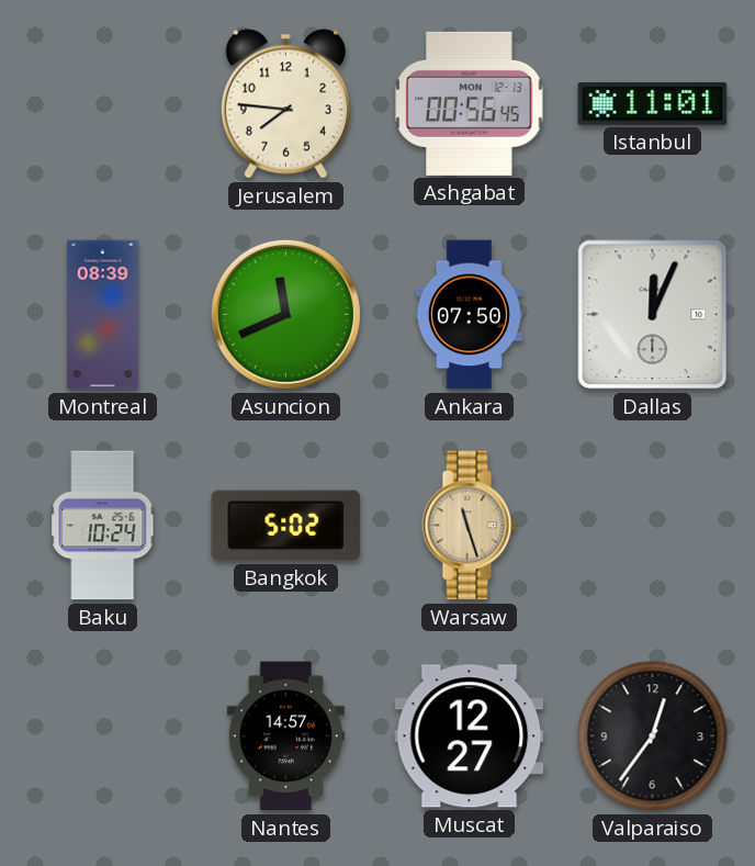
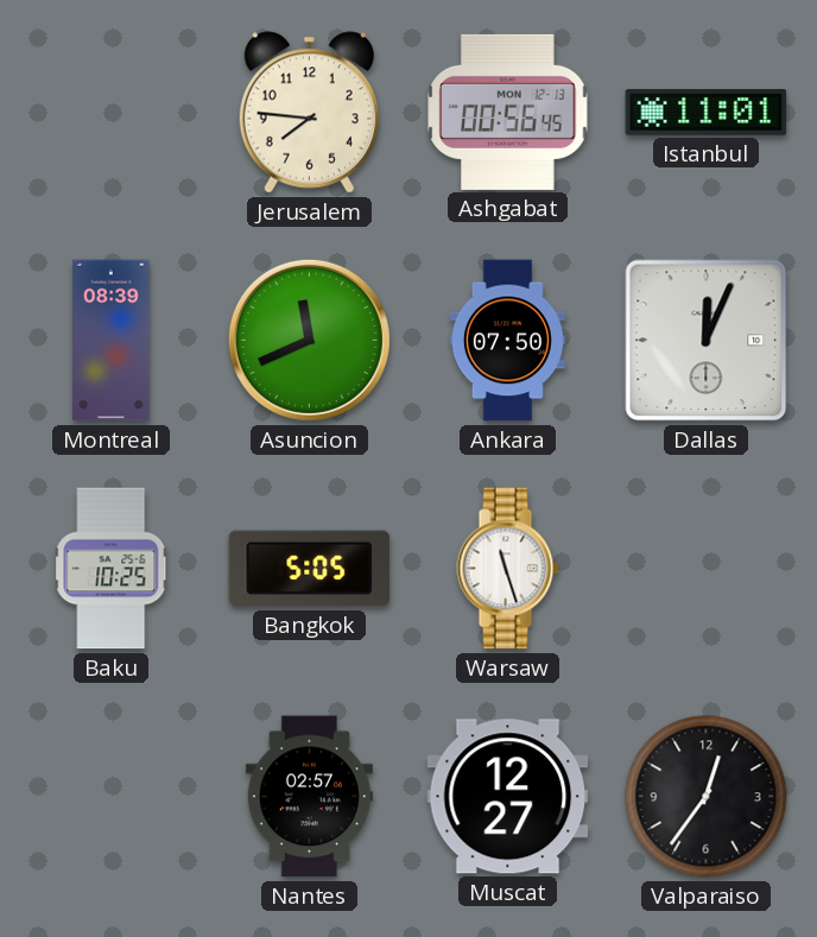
Baku: 10:24 -> 10:25
Bangkok: 5:02 -> 5:05
Warsaw dial: champagne -> white
Nantes: 14:57 -> 02:57
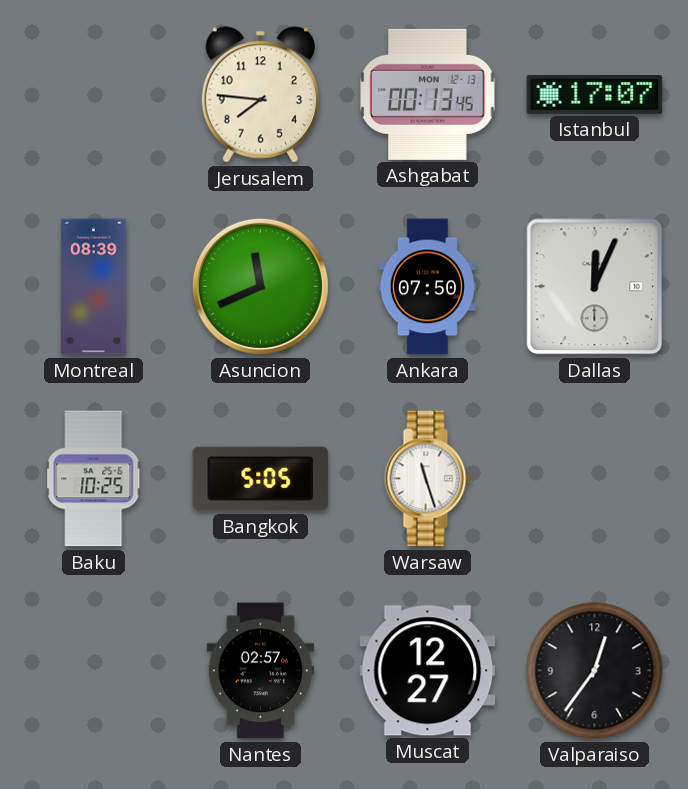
Ashgabat: 00:56 -> 00:13
Istanbul: 11:01 -> 17:07
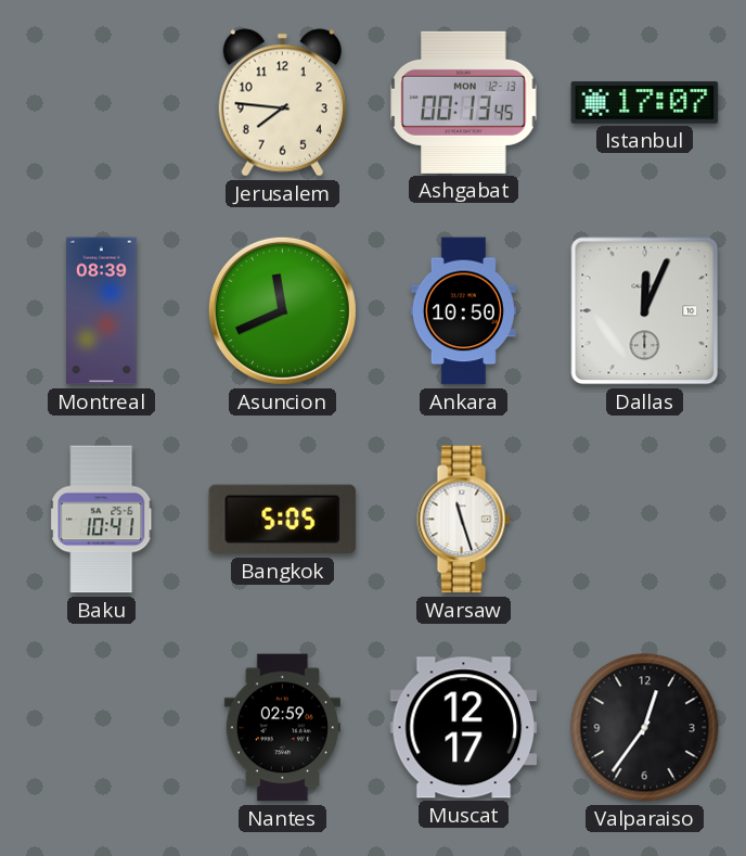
Ankara: 07:50 -> 10:50
Baku: 10:25 -> 10:41
Nantes: 02:57 -> 02:59
Muscat: 12:27 -> 12:17
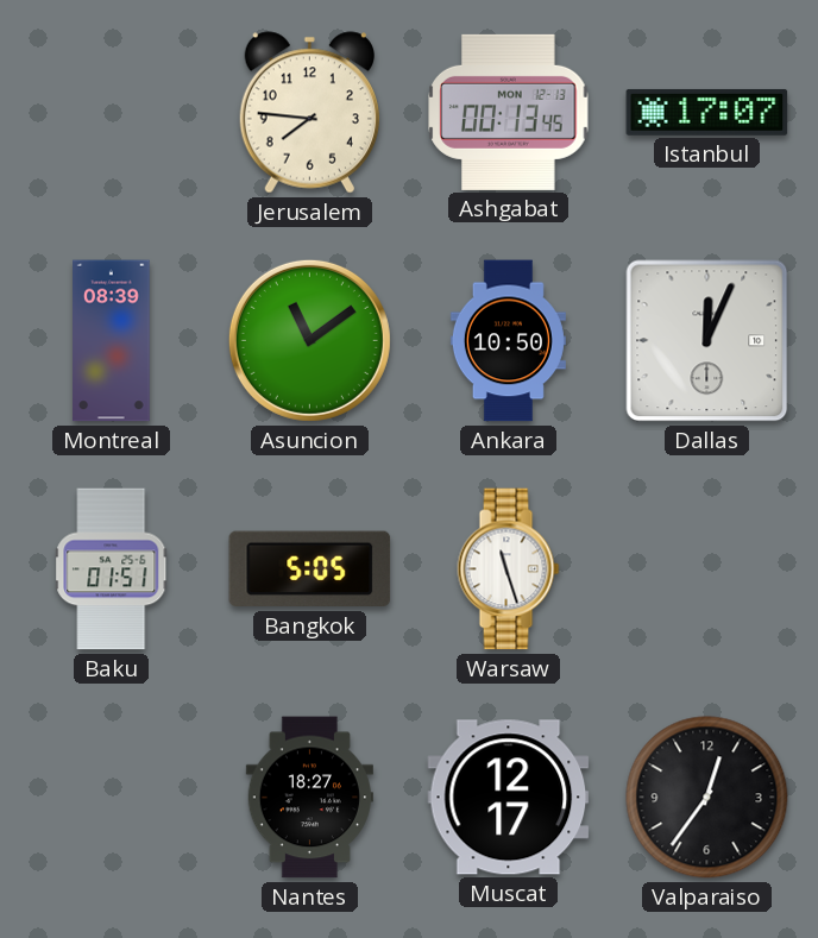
Asuncion: 11:41 -> 11:09
Baku: 10:41 -> 01:51
Nantes: 02:59 -> 18:27
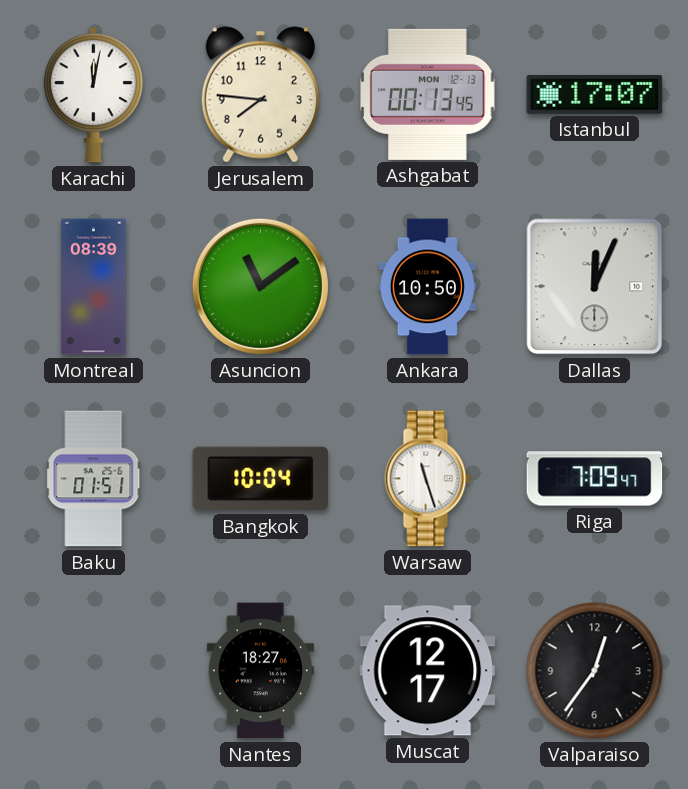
Karachi: none -> 12:02
Bangkok: 5:05 -> 10:04
Riga: none -> 7:09
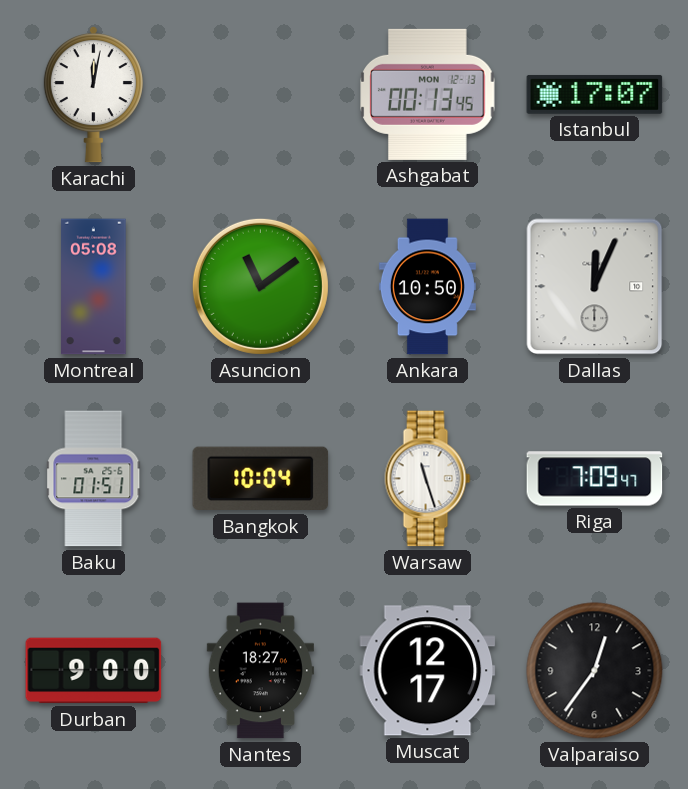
Jerusalem: 7:46 -> none
Montreal: 08:39 -> 05:08
Durban: none -> 9:00
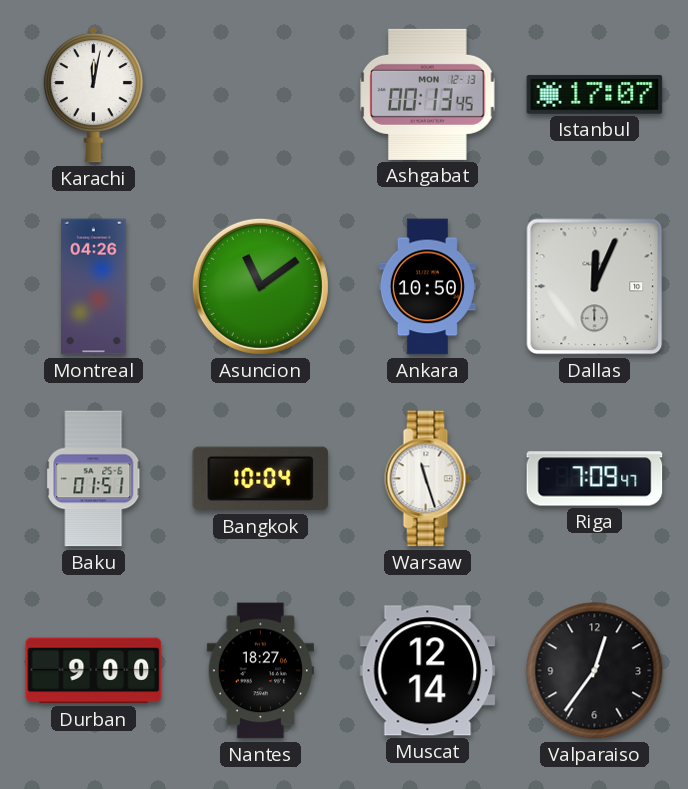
Montreal: 05:08 -> 04:26
Muscat: 12:17 -> 12:14
